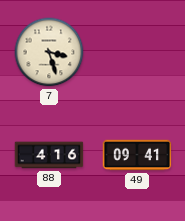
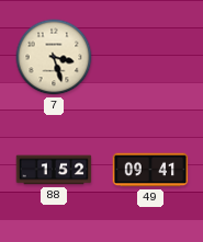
88: 4:16 -> 1:52
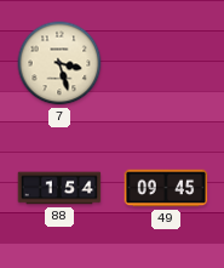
88: 1:52 -> 1:54
49: 09:41 -> 09:45
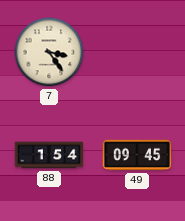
7: 3:27 -> 3:24
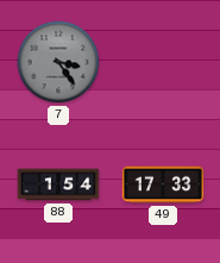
7 dial: cream -> grey
49: 09:45 -> 17:33
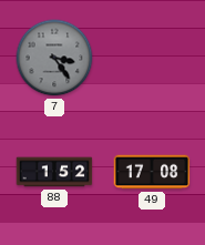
88: 1:54 -> 1:52
49: 17:33 -> 17:08
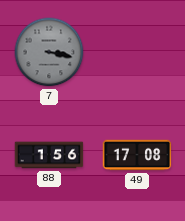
7: 3:24 -> 3:17
88: 1:52 -> 1:56
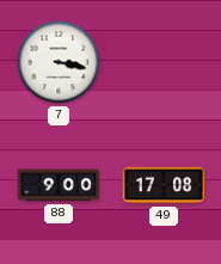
7 dial: grey -> white
88: 1:56 -> 9:00
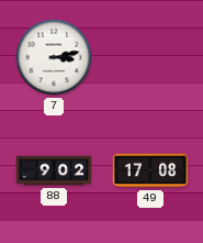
7: 3:17 -> 3:13
88: 9:00 -> 9:02
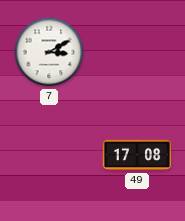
7: 3:13 -> 3:10
88: 9:02 -> none
